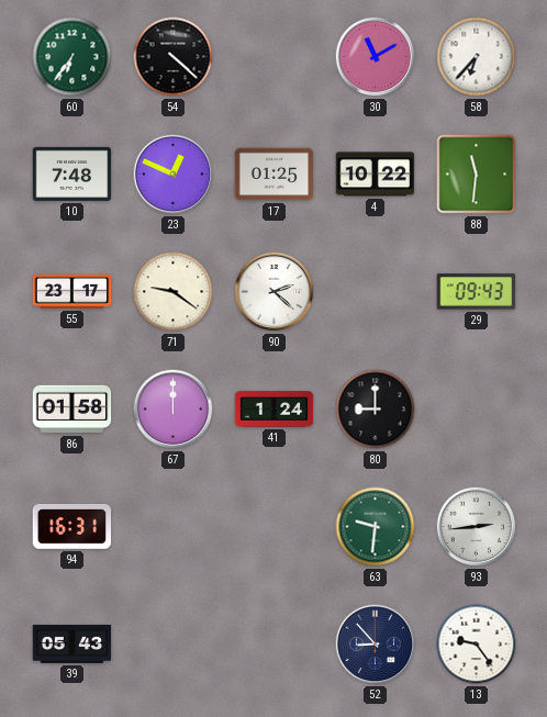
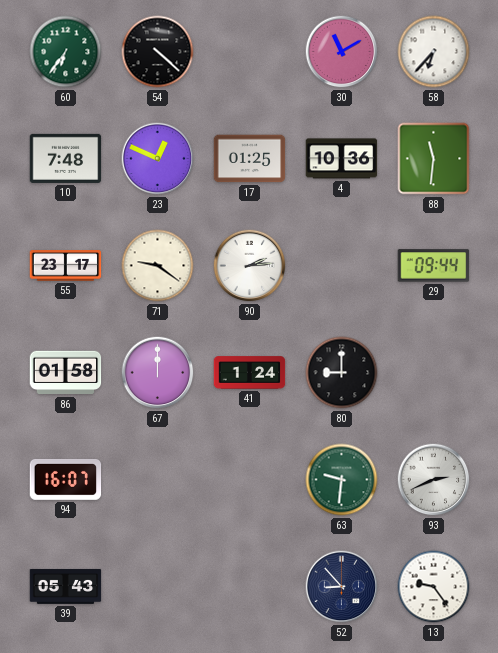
4: 10:22 -> 10:36
90: 2:22 -> 2:14
29: 09:43 -> 09:44
94: 16:31 -> 16:07
93: 2:44 -> 2:41
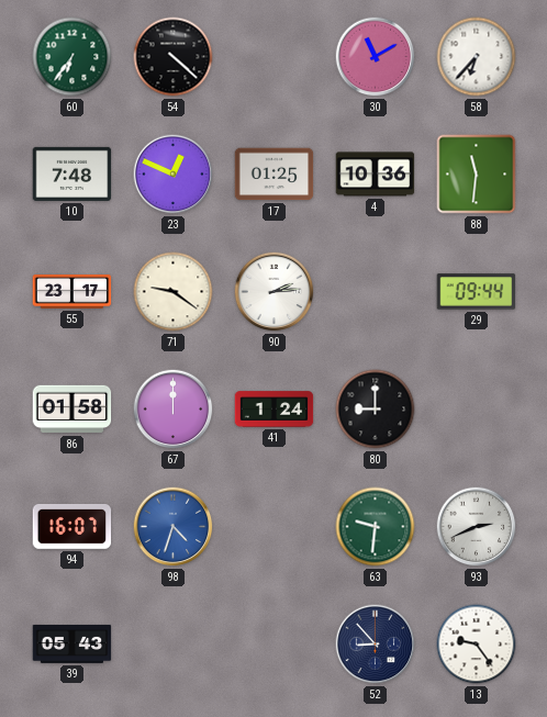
98: none -> 4:33
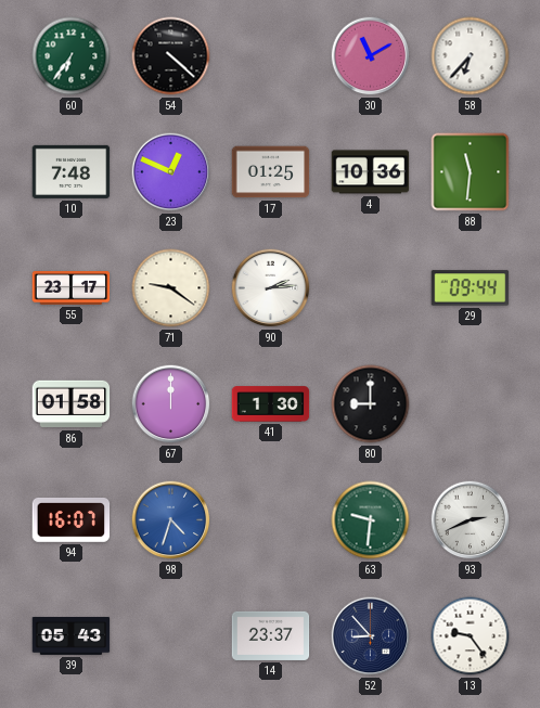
41: 1:24 -> 1:30
14: none -> 23:37
